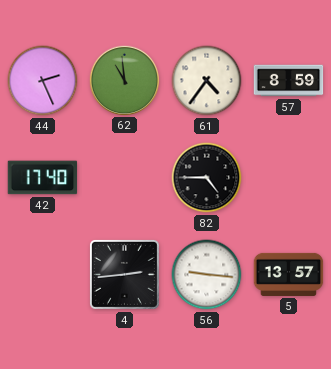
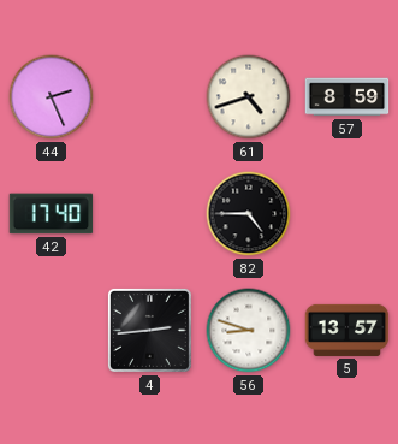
62: 10:59 -> none
61: 4:36 -> 4:42
56: 9:16 -> 8:48
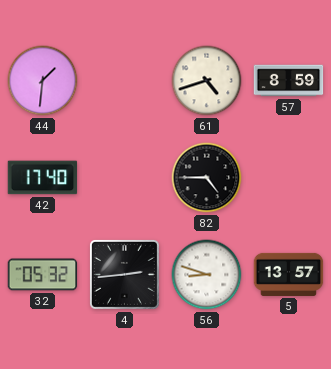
44: 2:26 -> 1:31
32: none -> 05:32
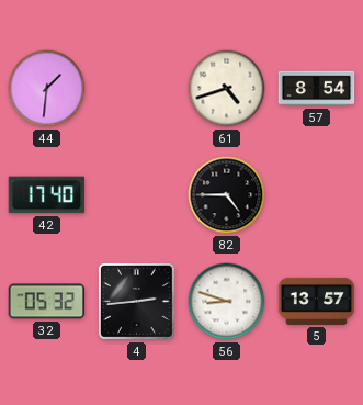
57: 8:59 -> 8:54
